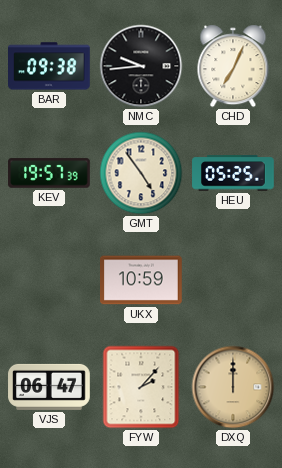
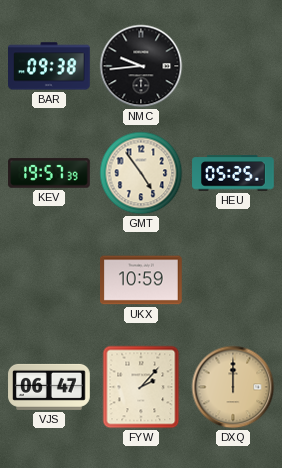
CHD: 7:04 -> none
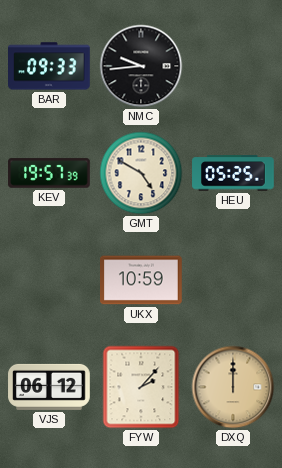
BAR: 09:38 -> 09:33
GMT: 4:54 -> 4:50
VJS: 06:47 -> 06:12
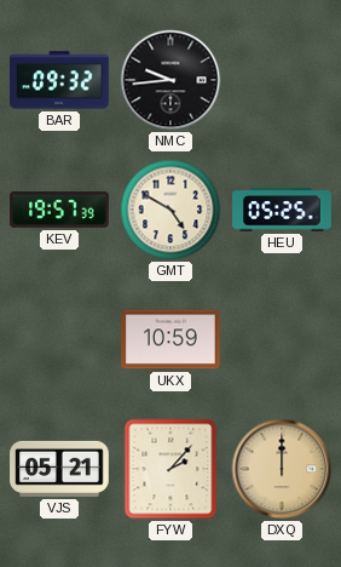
BAR: 09:33 -> 09:32
VJS: 06:12 -> 05:21
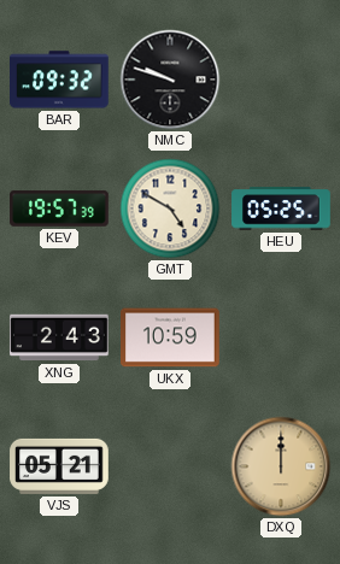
NMC: 9:44 -> 9:48
XNG: none -> 2:43
FYW: 2:07 -> none
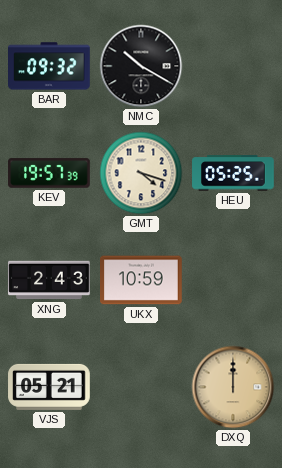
NMC: 9:48 -> 10:20
GMT: 4:50 -> 4:18
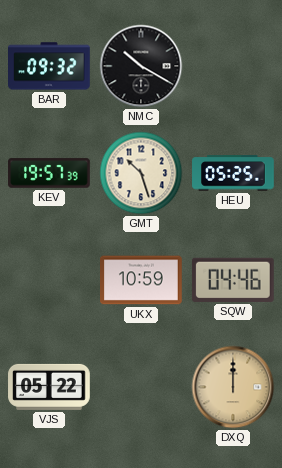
GMT: 4:18 -> 10:27
XNG: 2:43 -> none
SQW: none -> 04:46
VJS: 05:21 -> 05:22
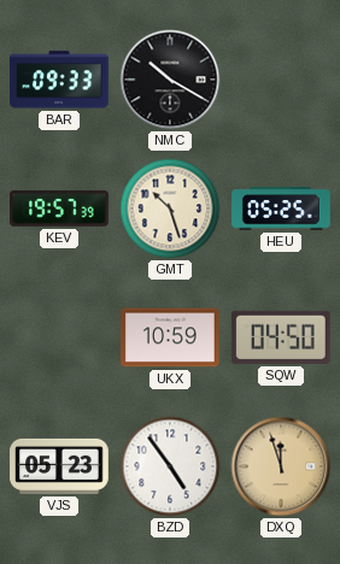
BAR: 09:32 -> 09:33
SQW: 04:46 -> 04:50
VJS: 05:22 -> 05:23
BZD: none -> 4:54
DXQ: 12:00 -> 11:57
